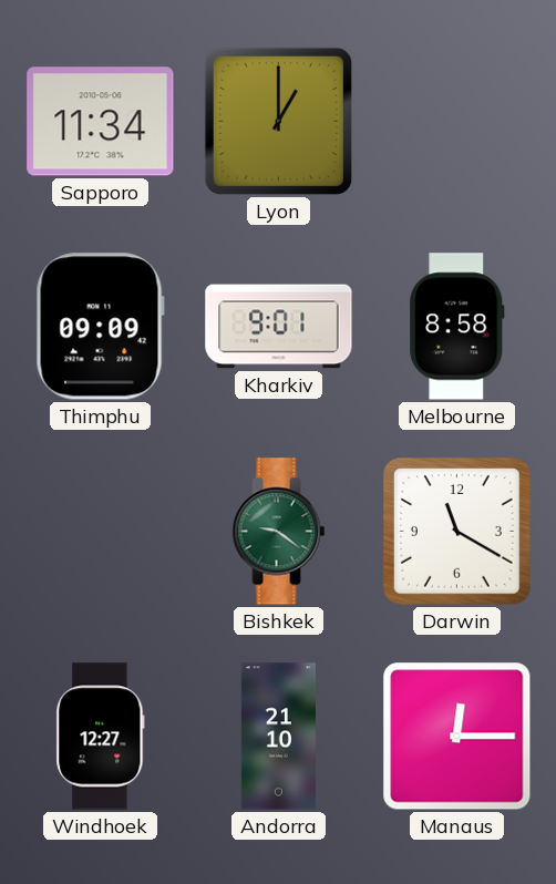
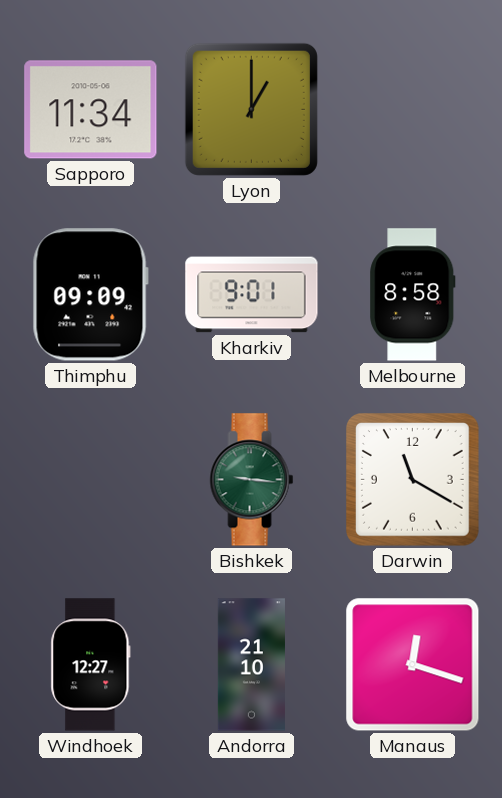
Bishkek: 9:21 -> 9:16
Manaus: 12:15 -> 12:18
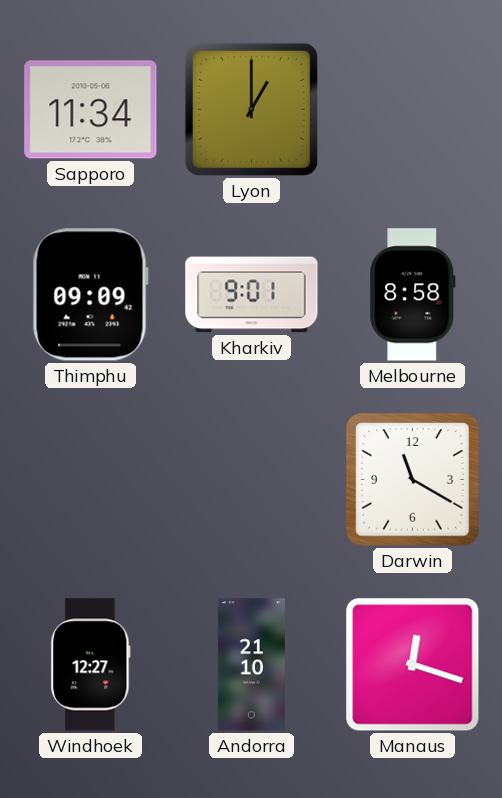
Bishkek: 9:16 -> none
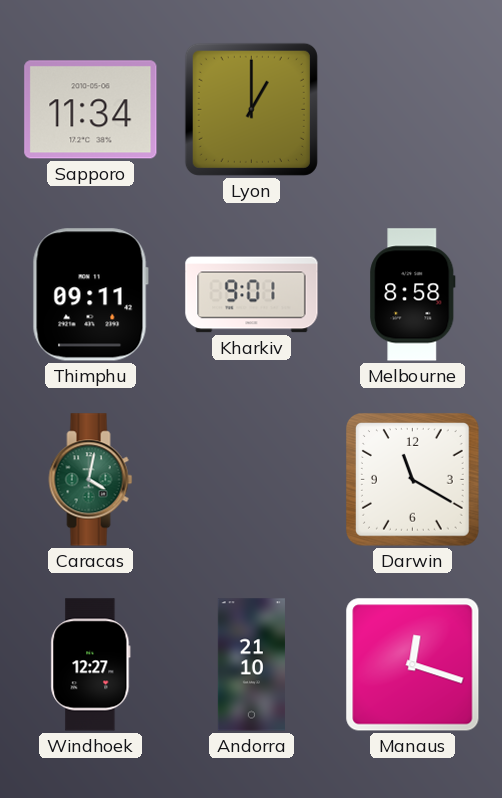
Thimphu: 09:09 -> 09:11
Caracas: none -> 4:02
